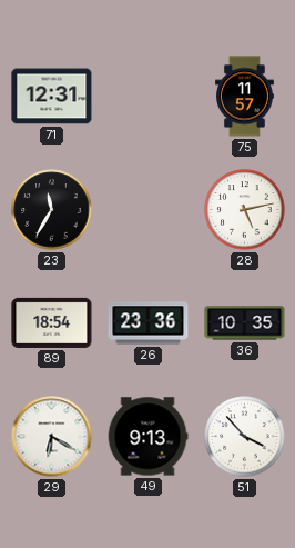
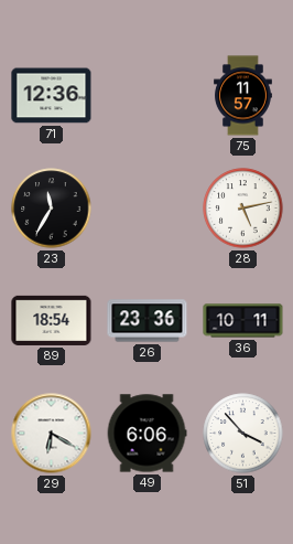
71: 12:31 -> 12:36
36: 10:35 -> 10:11
49: 9:13 -> 6:06
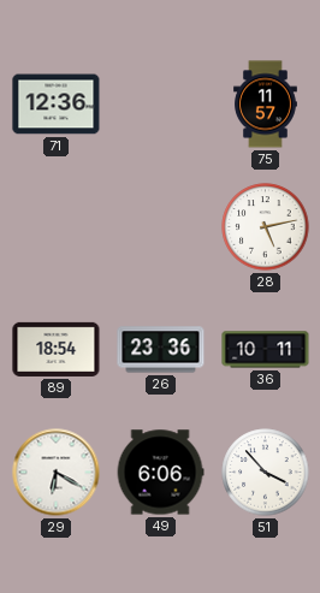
23: 11:35 -> none
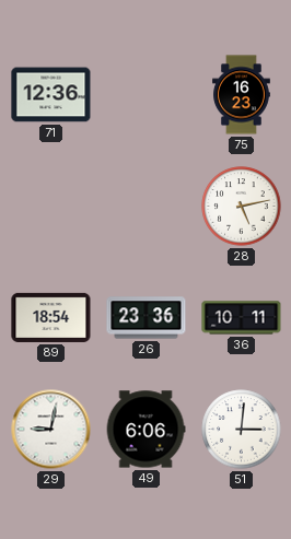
75: 11:57 -> 16:23
29: 6:20 -> 9:02
51: 3:53 -> 3:01
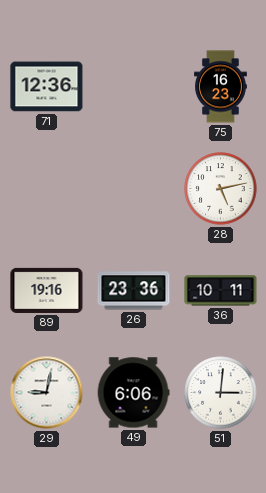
89: 18:54 -> 19:16
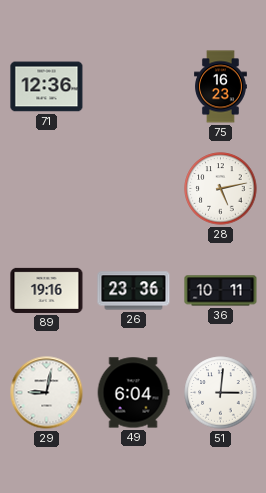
49: 6:06 -> 6:04
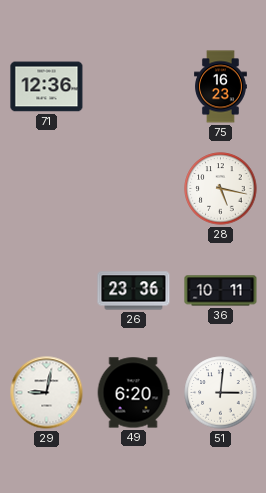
28: 5:13 -> 5:17
89: 19:16 -> none
49: 6:04 -> 6:20
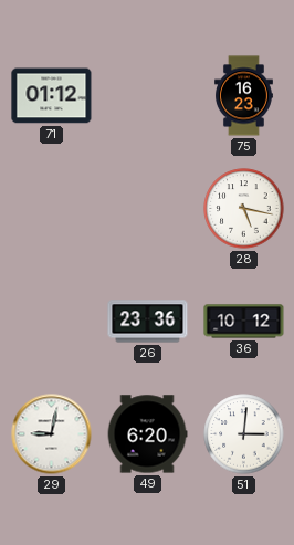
71: 12:36 -> 01:12
36: 10:11 -> 10:12
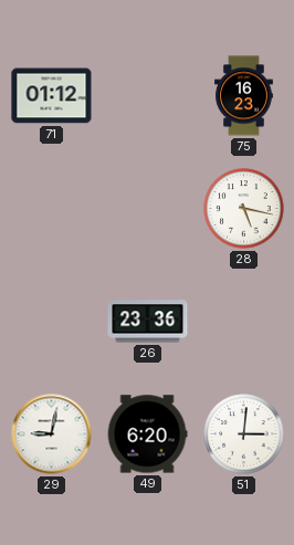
36: 10:12 -> none
